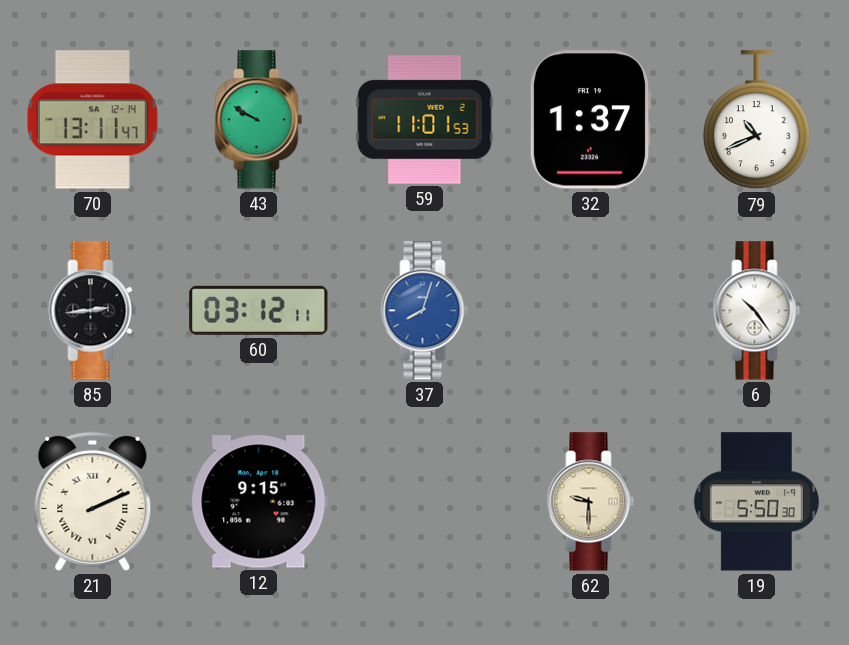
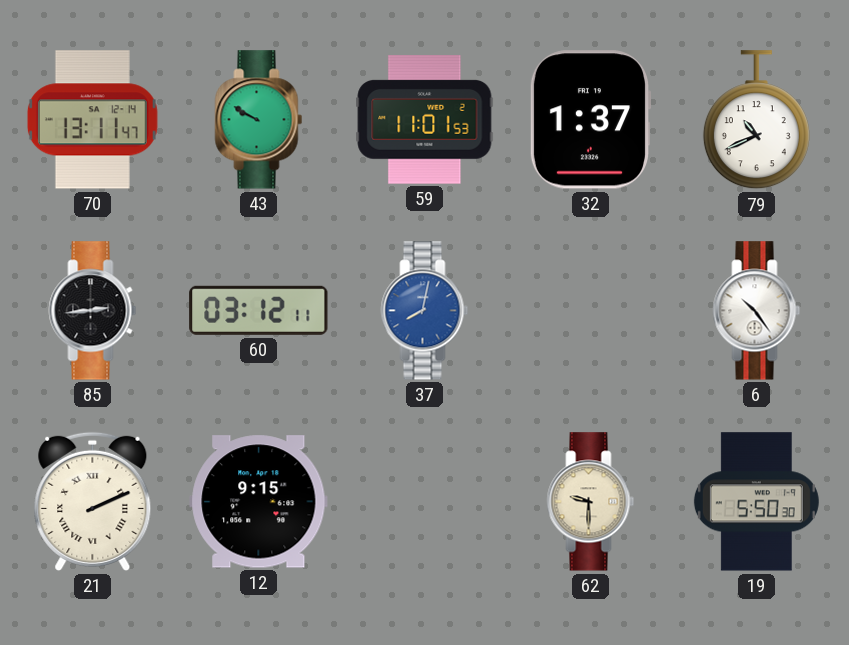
37: 8:03 -> 8:02
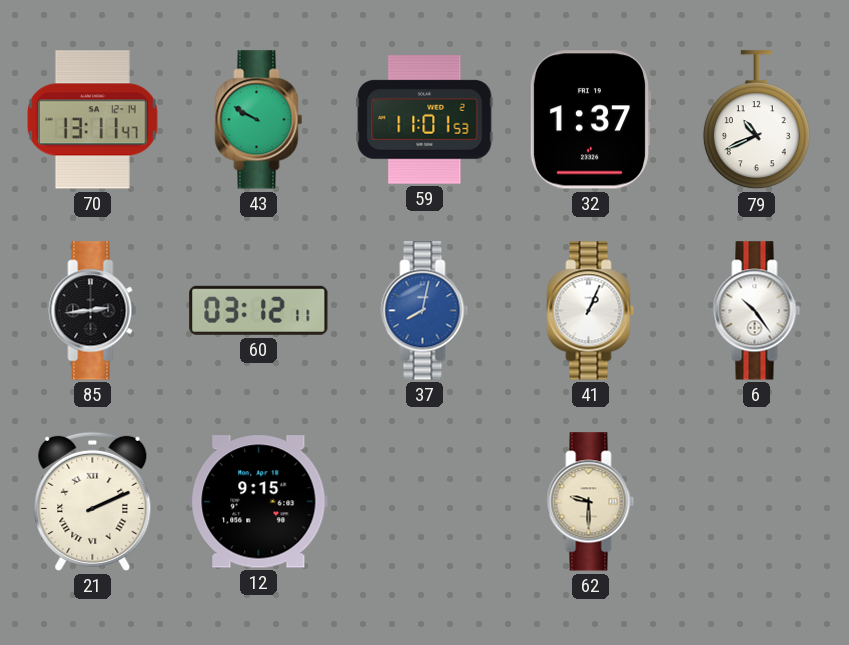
41: none -> 1:04
19: 5:50 -> none
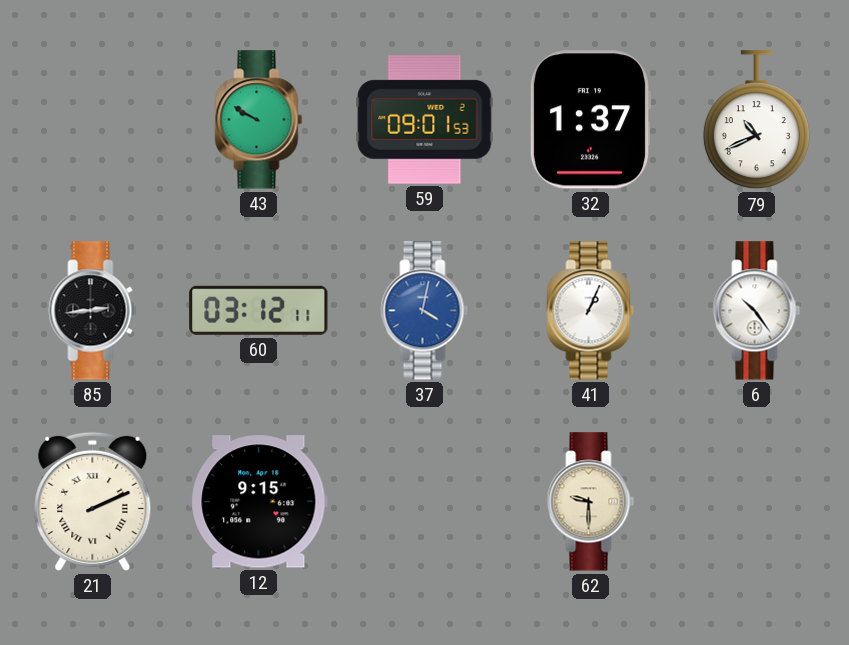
70: 13:11 -> none
59: 11:01 -> 09:01
37: 8:02 -> 4:02
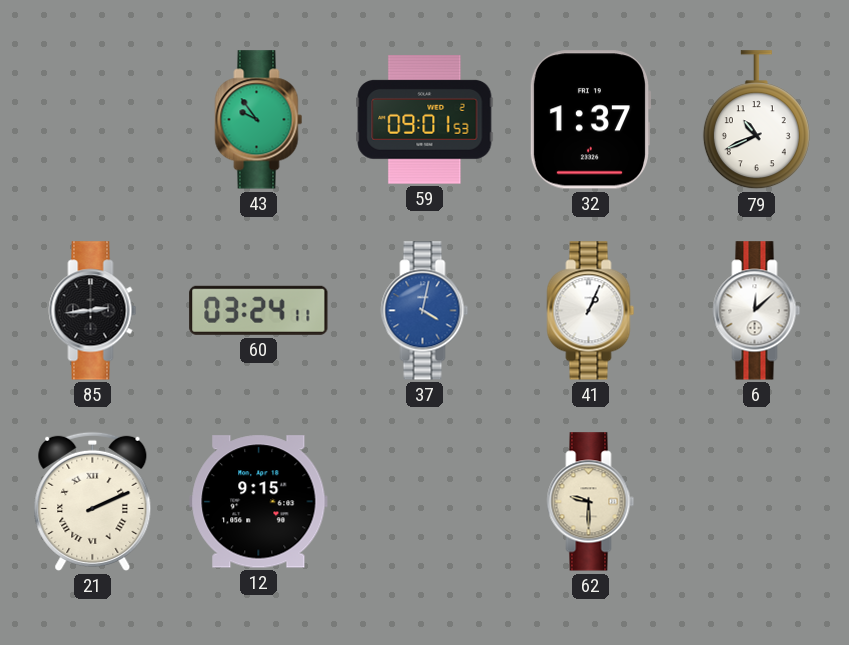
43: 9:50 -> 9:54
60: 03:12 -> 03:24
6: 10:24 -> 12:08
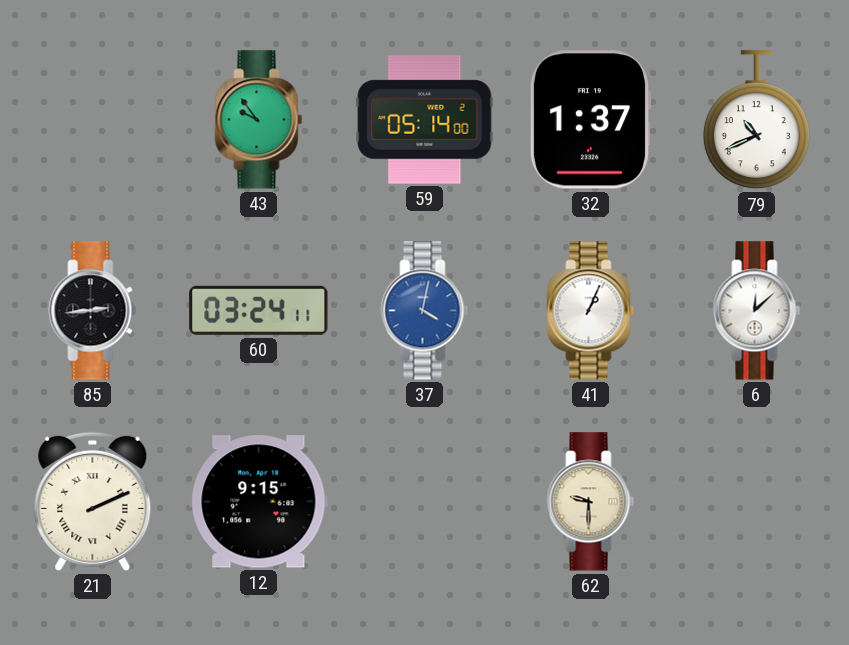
59: 09:01 -> 05:14
